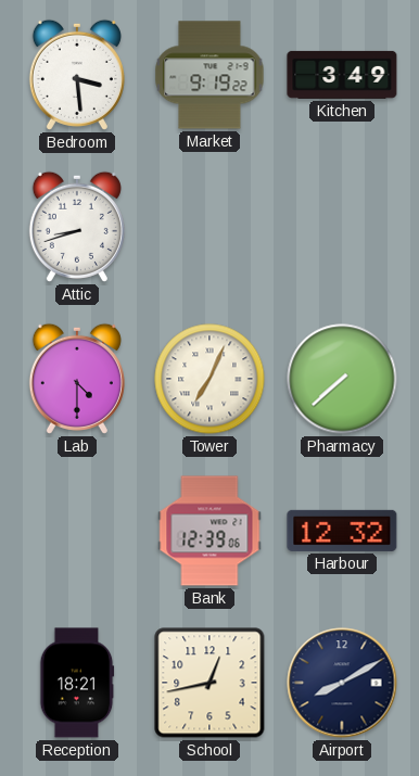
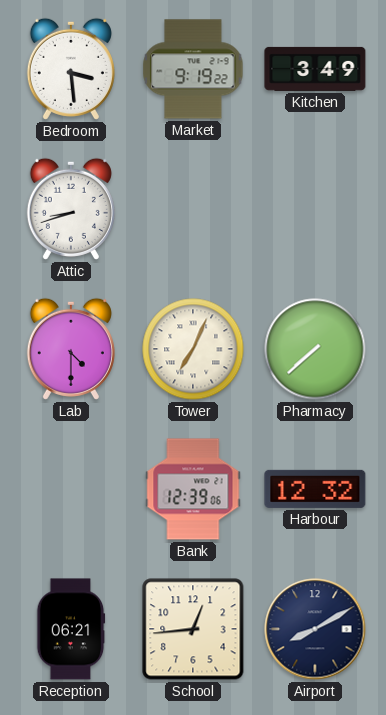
Reception: 18:21 -> 06:21
School: 12:43 -> 12:44
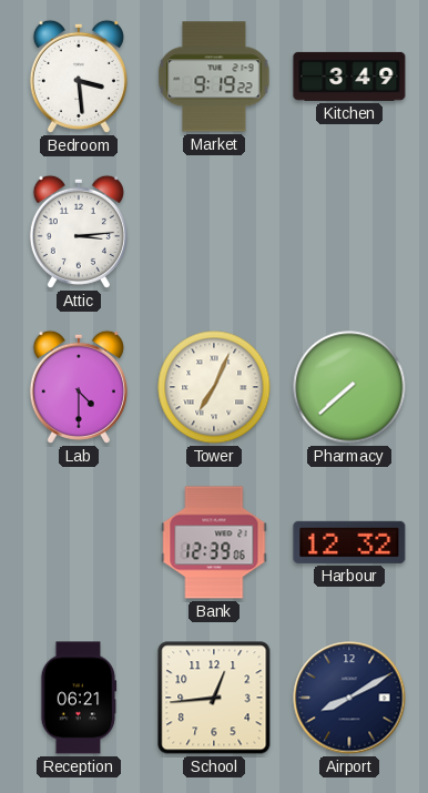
Attic: 8:42 -> 3:14
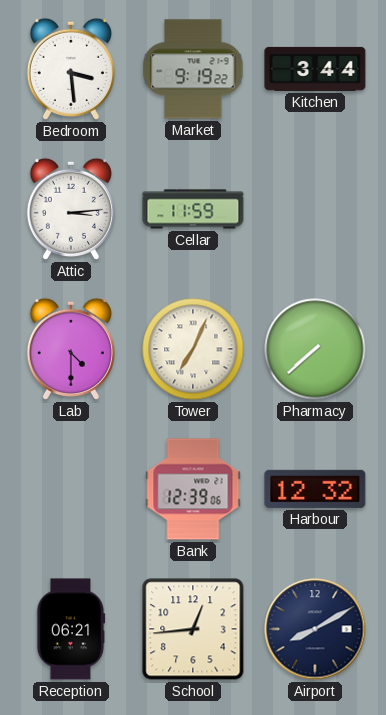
Kitchen: 3:49 -> 3:44
Cellar: none -> 11:59
